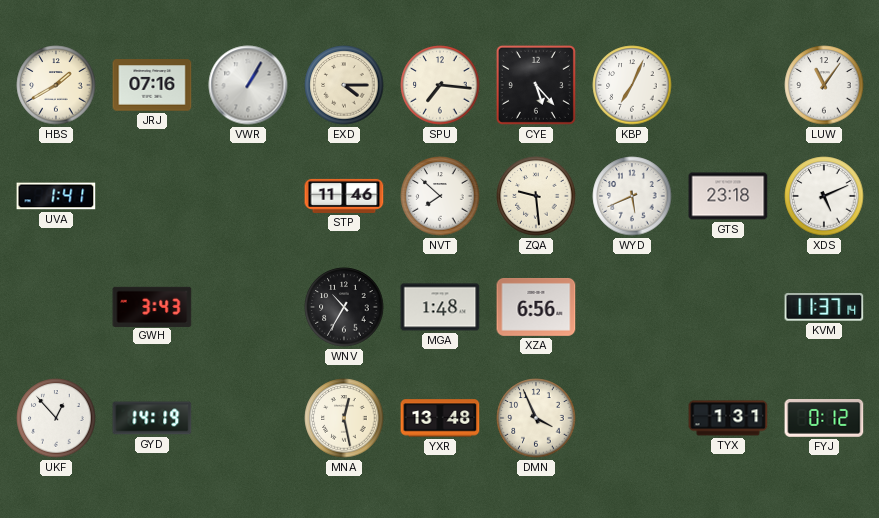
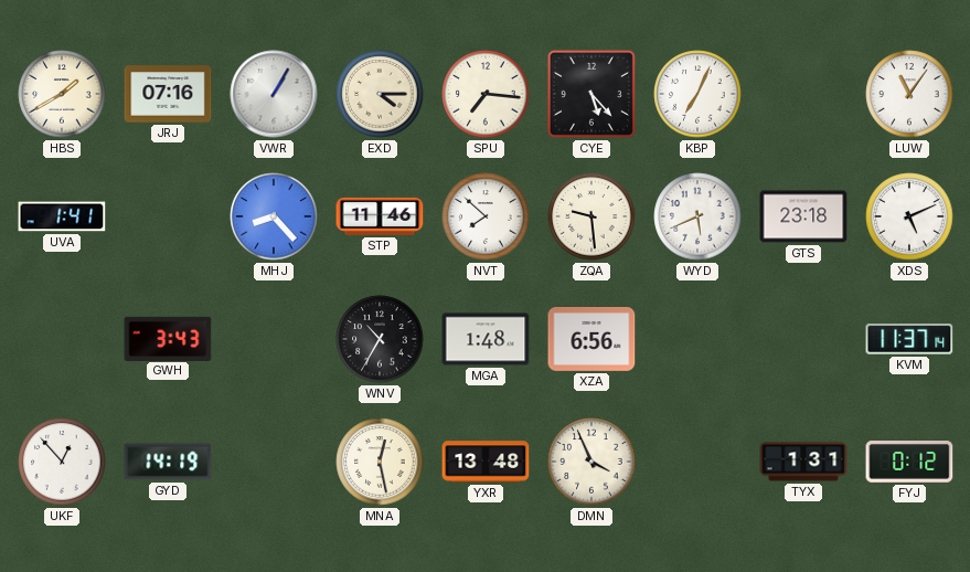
MHJ: none -> 8:23
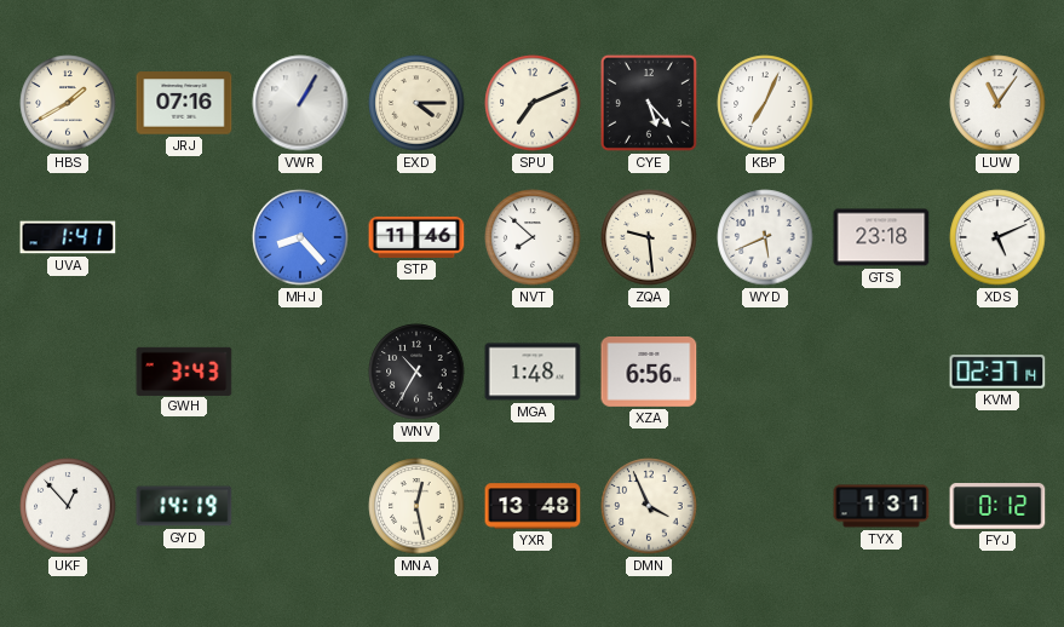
SPU: 7:16 -> 7:11
KVM: 11:37 -> 02:37
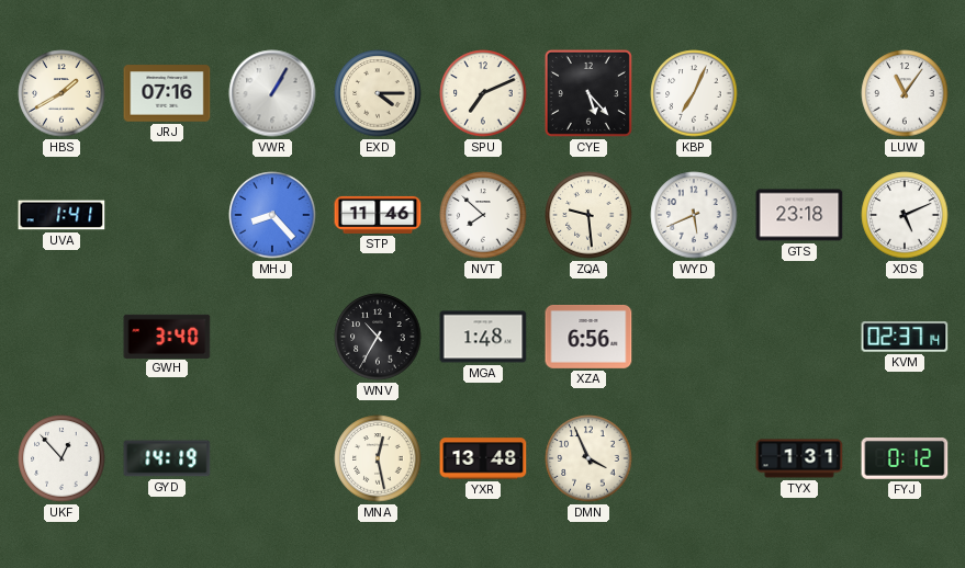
GWH: 3:43 -> 3:40
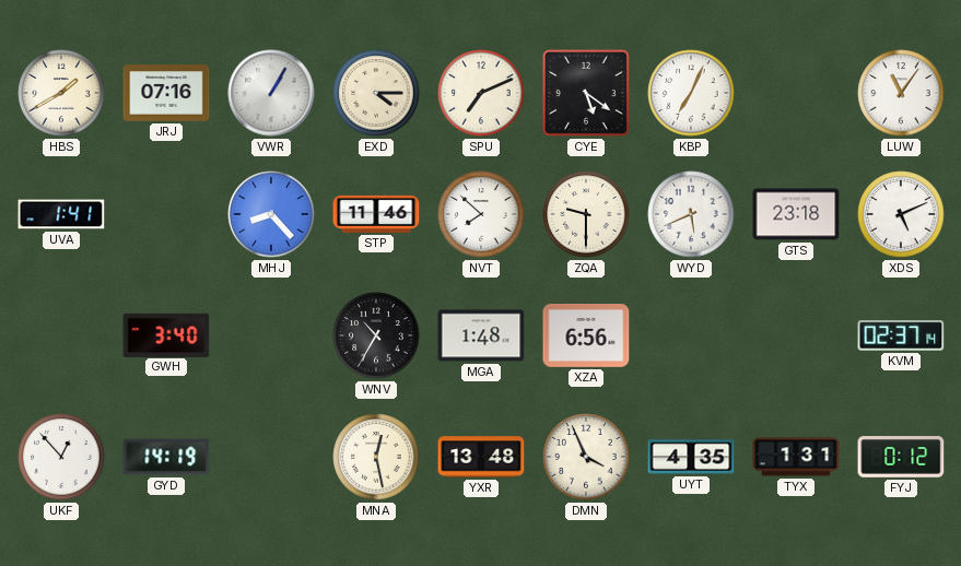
CYE: 5:23 -> 5:21
ZQA: 9:29 -> 9:30
UYT: none -> 4:35
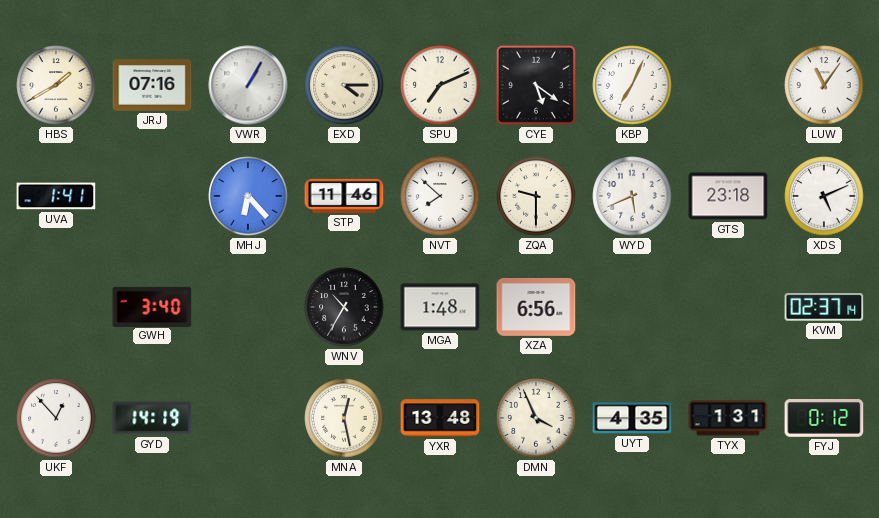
MHJ: 8:23 -> 6:23
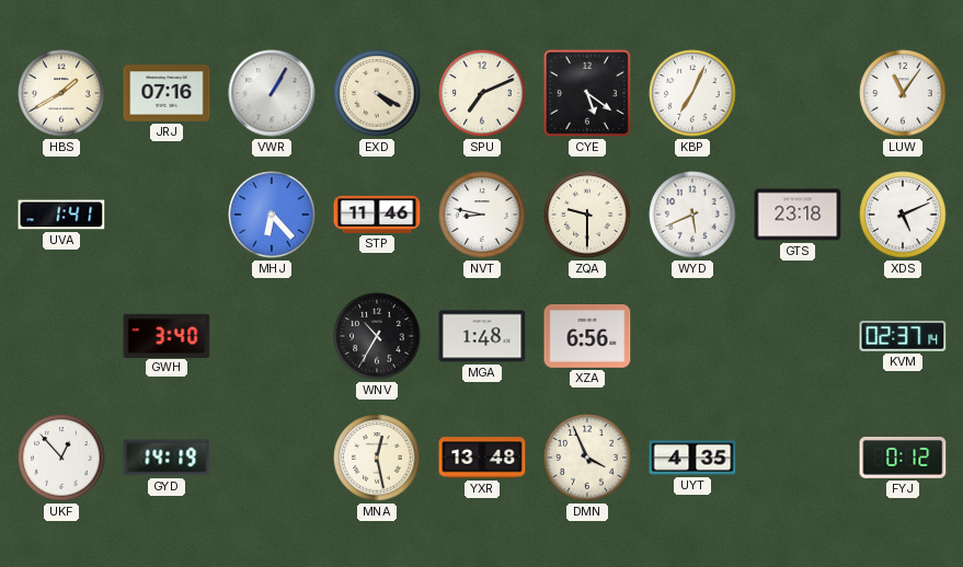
EXD: 4:15 -> 4:20
NVT: 7:52 -> 8:47
TYX: 1:31 -> none
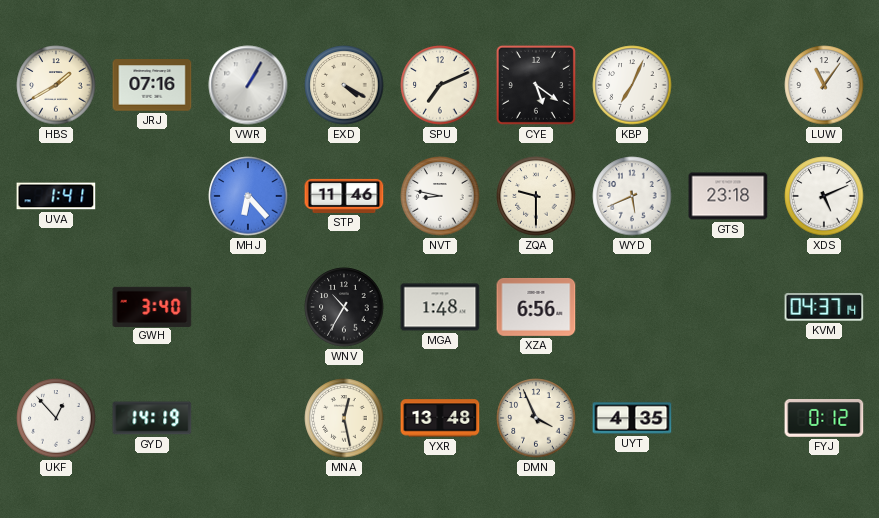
KVM: 02:37 -> 04:37
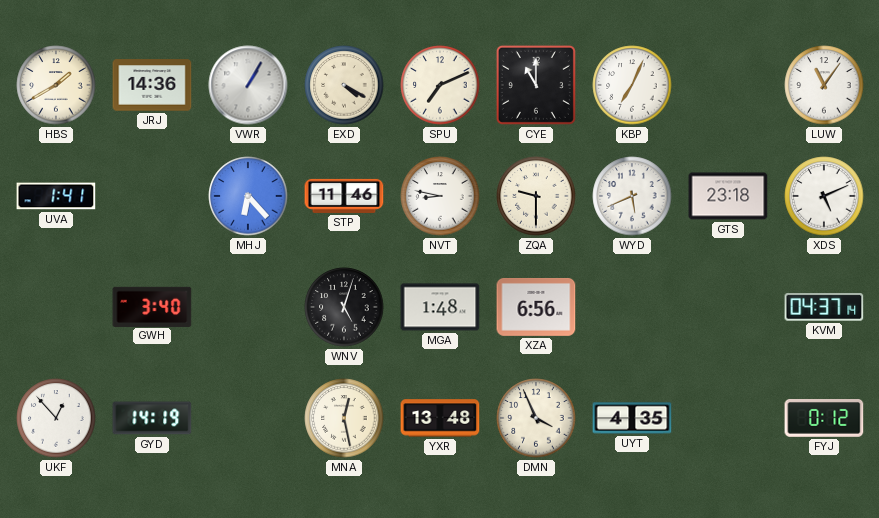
JRJ: 07:16 -> 14:36
CYE: 5:21 -> 11:00
WNV: 10:35 -> 5:03
